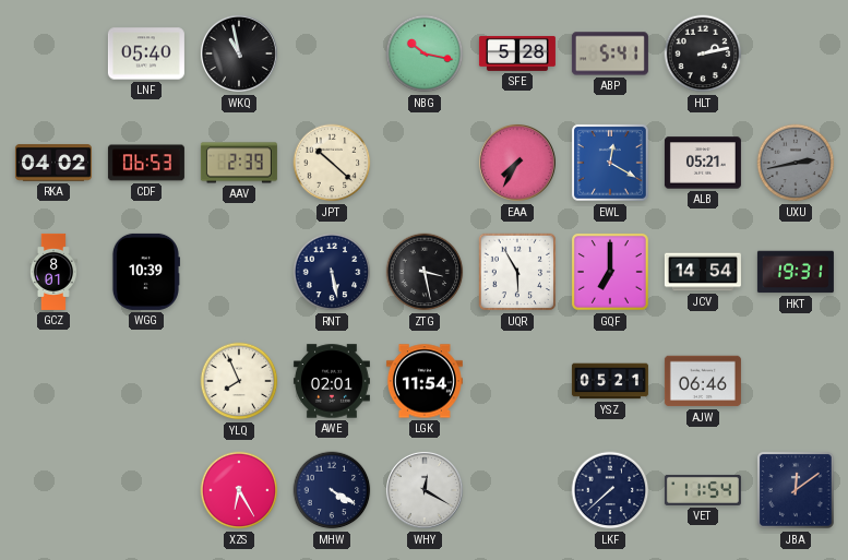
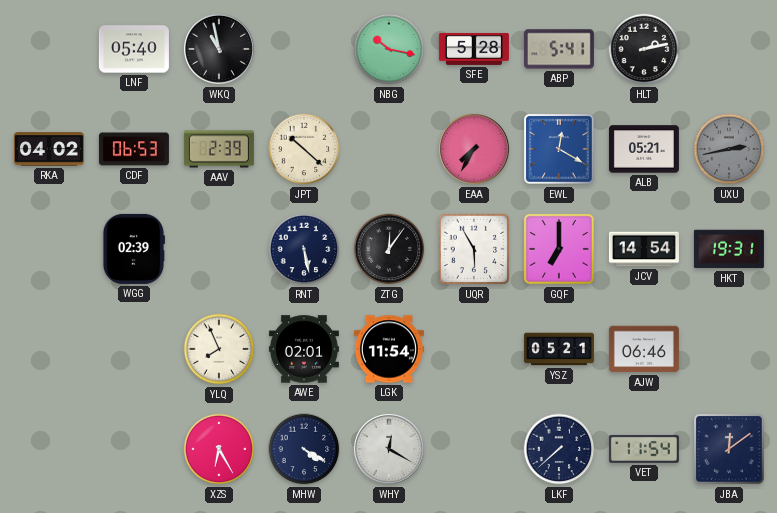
GCZ: 8:01 -> none
WGG: 10:39 -> 02:39
ZTG: 3:28 -> 12:06
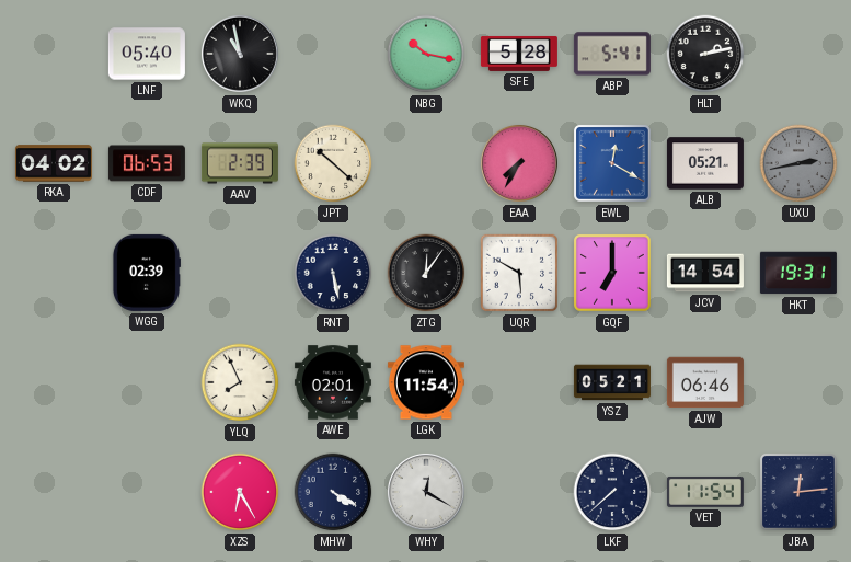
UQR: 5:55 -> 5:50
JBA: 12:09 -> 12:14
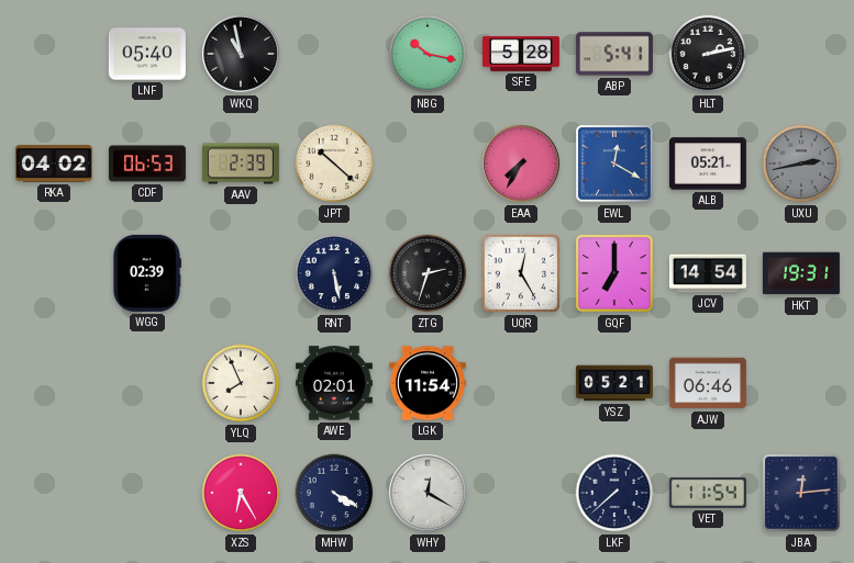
ZTG: 12:06 -> 2:33
UQR: 5:50 -> 12:25
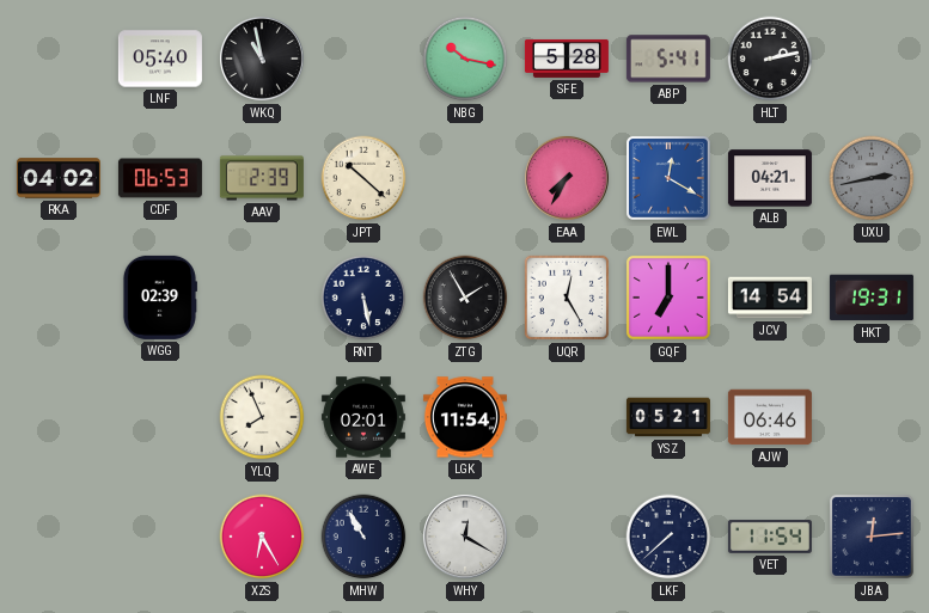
ALB: 05:21 -> 04:21
ZTG: 2:33 -> 1:55
MHW: 4:20 -> 10:55
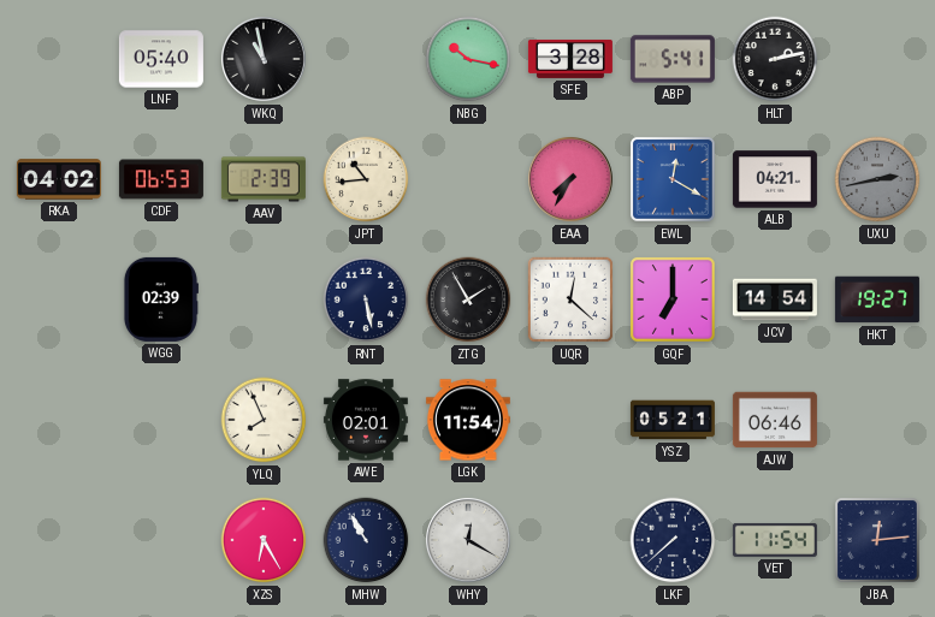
SFE: 5:28 -> 3:28
JPT: 10:22 -> 10:44
UQR: 12:25 -> 12:22
HKT: 19:31 -> 19:27
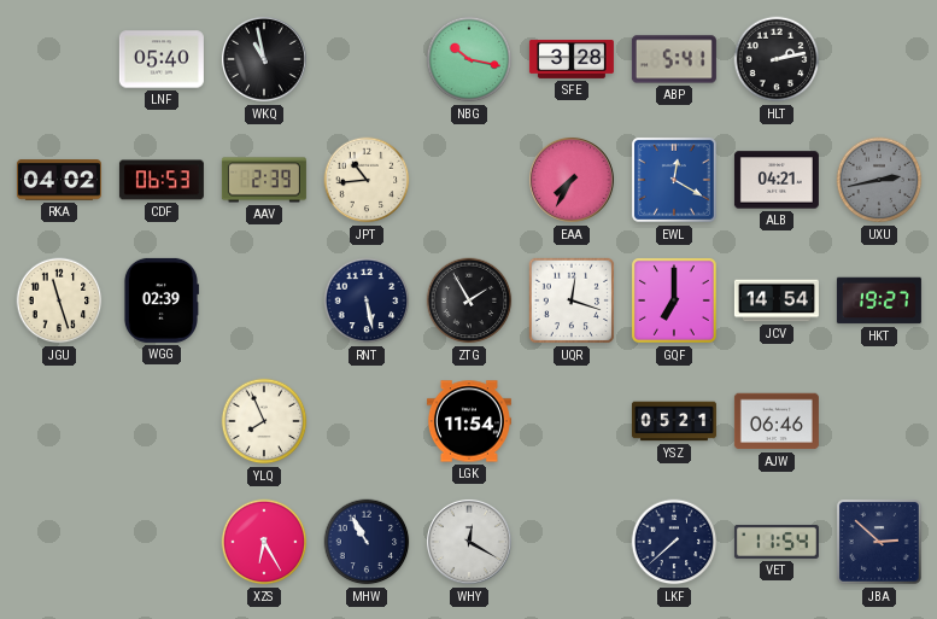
JGU: none -> 11:27
UQR: 12:22 -> 12:18
AWE: 02:01 -> none
JBA: 12:14 -> 2:52
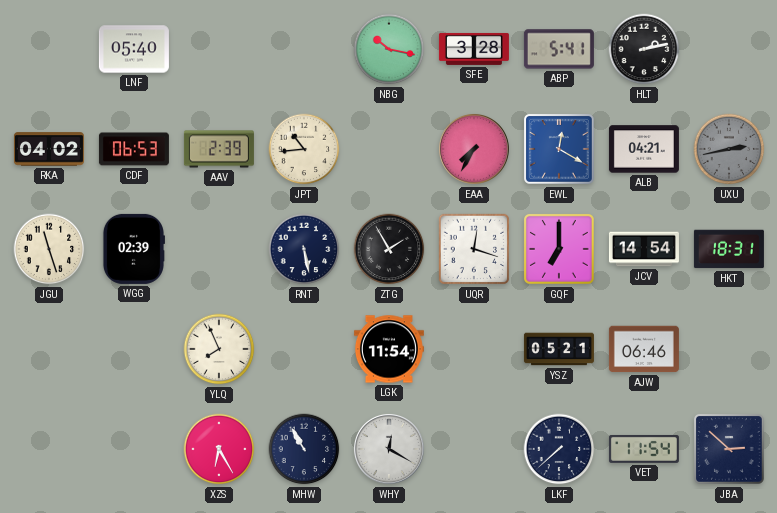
WKQ: 10:58 -> none
HKT: 19:27 -> 18:31
